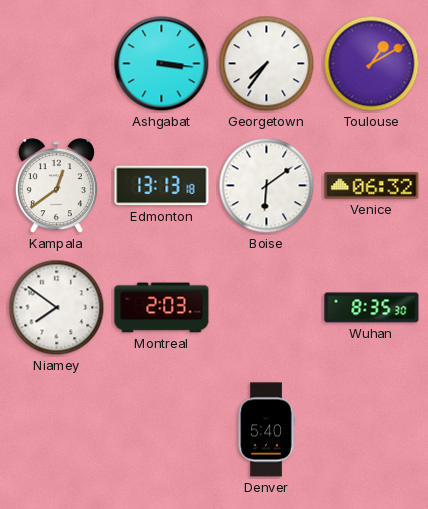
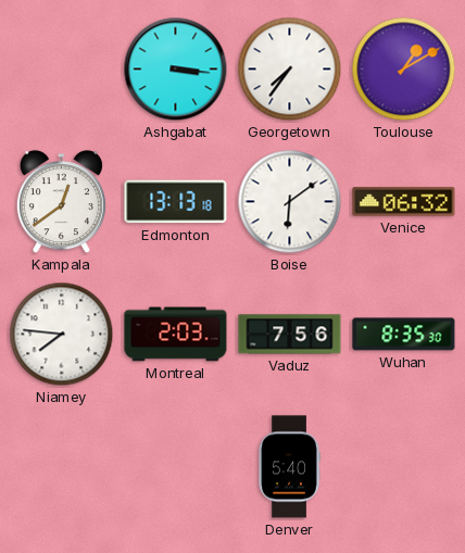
Niamey: 7:51 -> 7:46
Vaduz: none -> 7:56
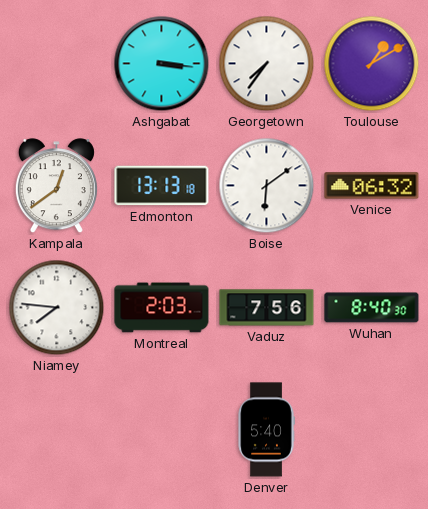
Wuhan: 8:35 -> 8:40
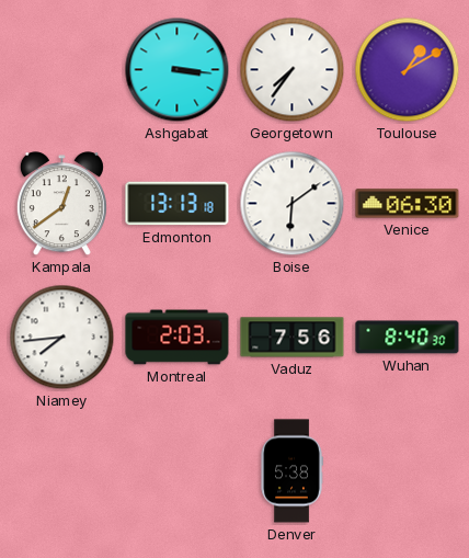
Venice: 06:32 -> 06:30
Niamey: 7:46 -> 7:44
Denver: 5:40 -> 5:38
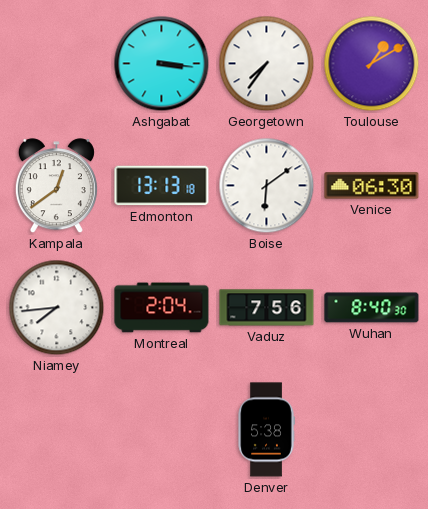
Montreal: 2:03 -> 2:04
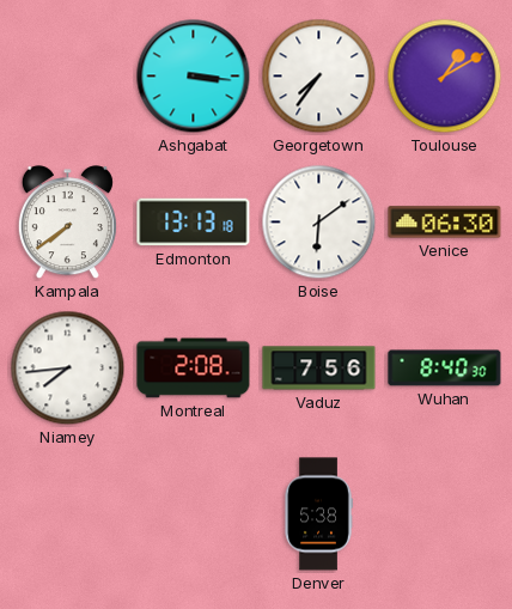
Kampala: 12:39 -> 7:39
Montreal: 2:04 -> 2:08
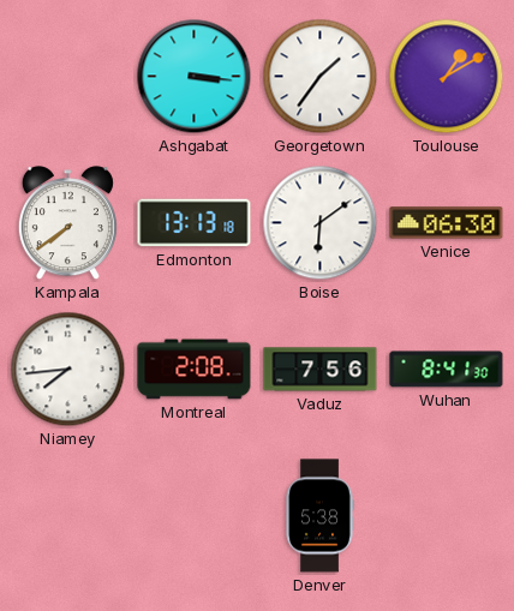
Georgetown: 7:36 -> 1:36
Wuhan: 8:40 -> 8:41
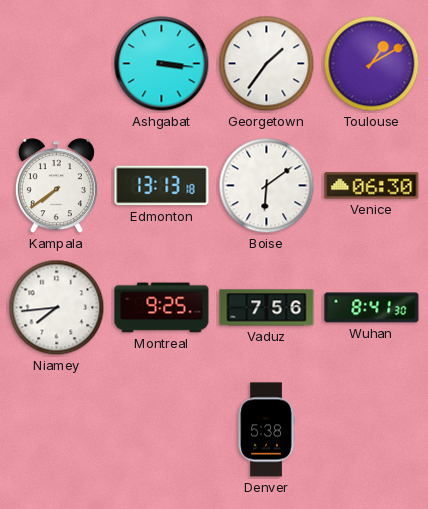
Montreal: 2:08 -> 9:25
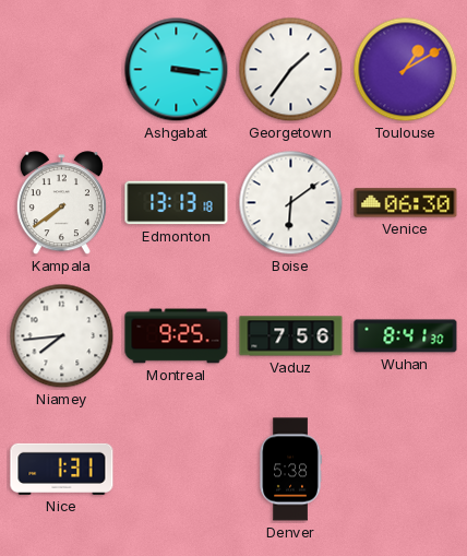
Nice: none -> 1:31
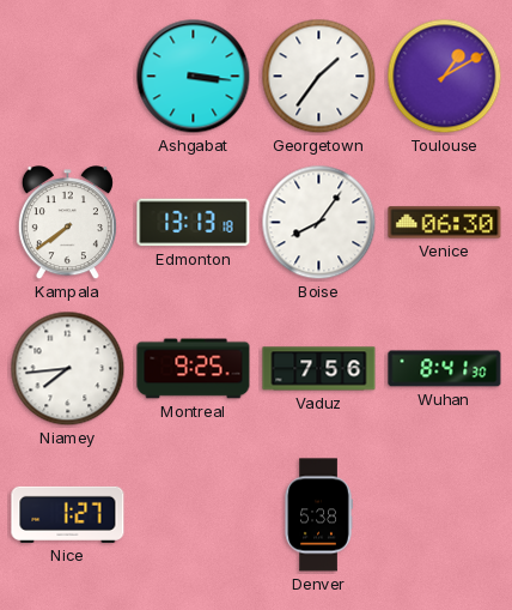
Boise: 6:09 -> 8:06
Nice: 1:31 -> 1:27
